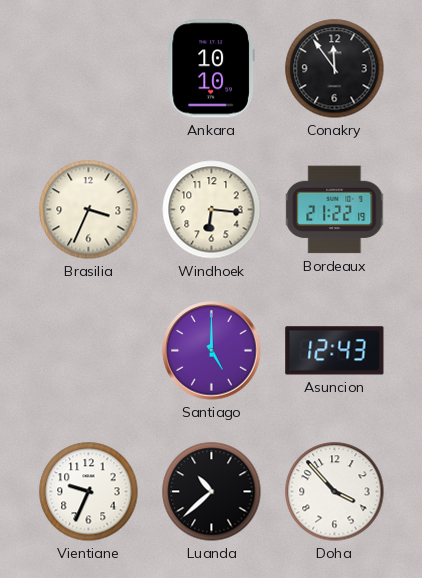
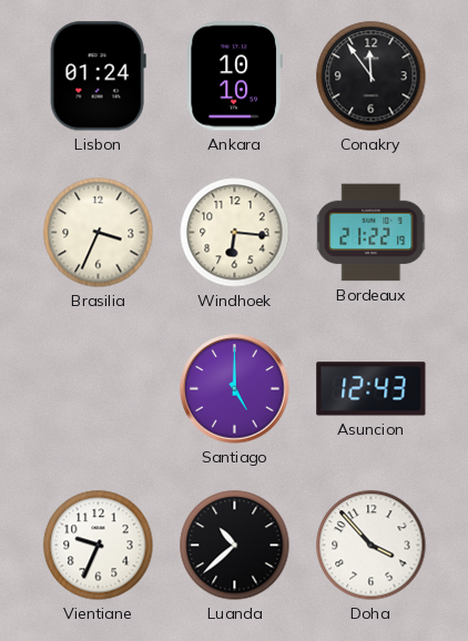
Lisbon: none -> 01:24
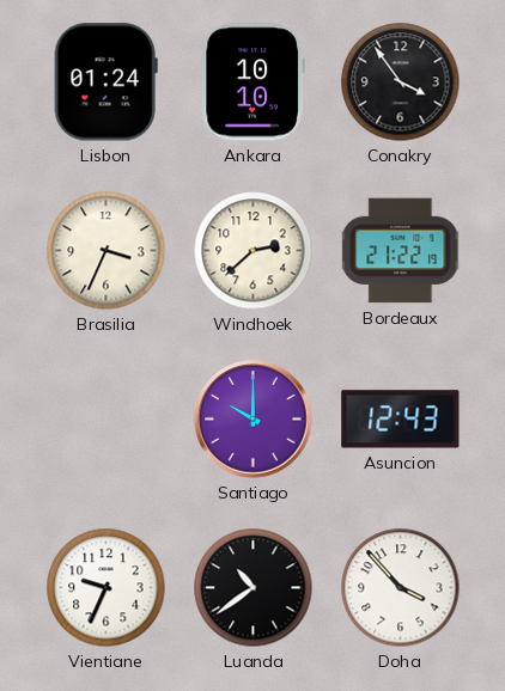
Conakry: 11:54 -> 3:54
Windhoek: 6:16 -> 2:38
Santiago: 5:00 -> 10:00
Luanda: 10:38 -> 10:39
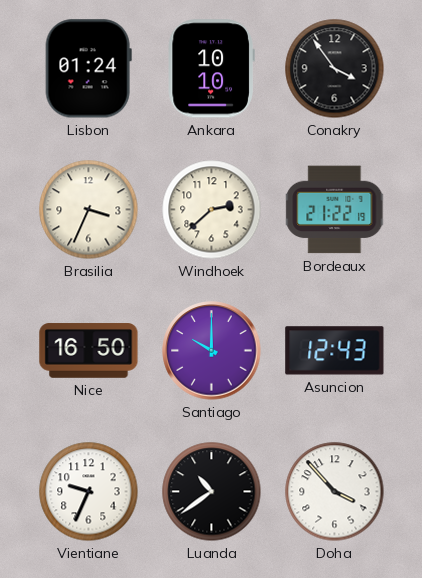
Nice: none -> 16:50
